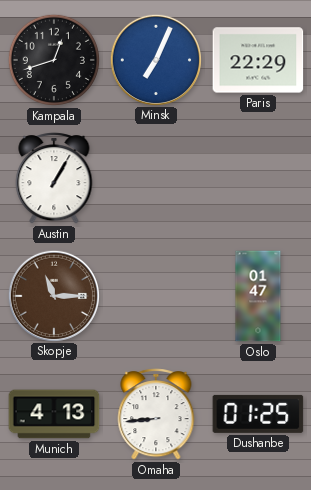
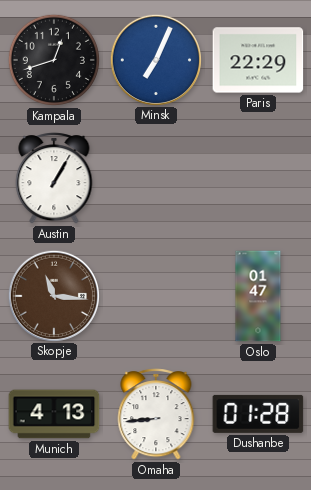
Skopje: 11:15 -> 11:16
Dushanbe: 01:25 -> 01:28
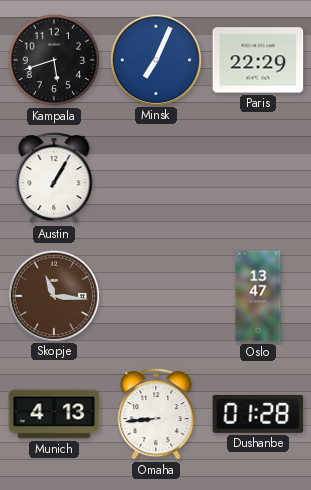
Kampala: 12:42 -> 5:42
Oslo: 01:47 -> 13:47
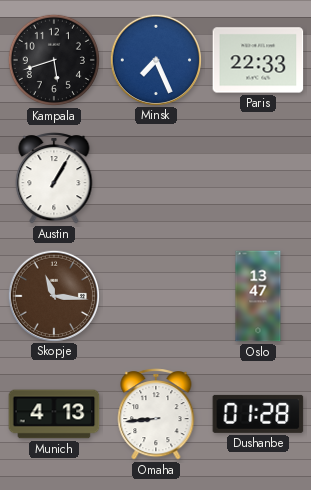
Minsk: 7:04 -> 7:26
Paris: 22:29 -> 22:33
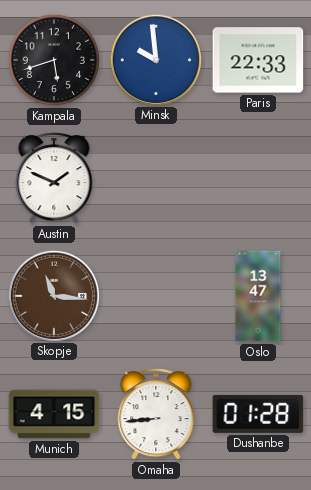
Minsk: 7:26 -> 9:59
Austin: 1:05 -> 1:49
Munich: 4:13 -> 4:15
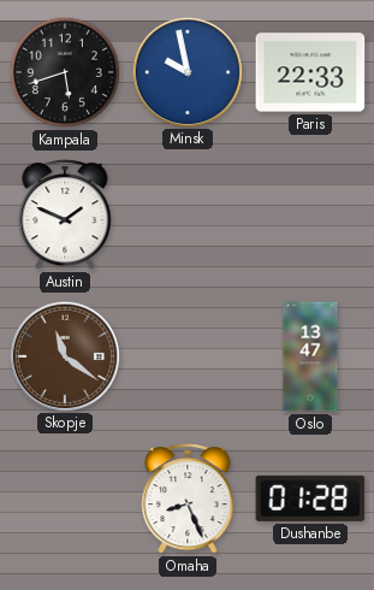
Minsk: 9:59 -> 9:58
Skopje: 11:16 -> 11:21
Munich: 4:15 -> none
Omaha: 8:44 -> 8:26
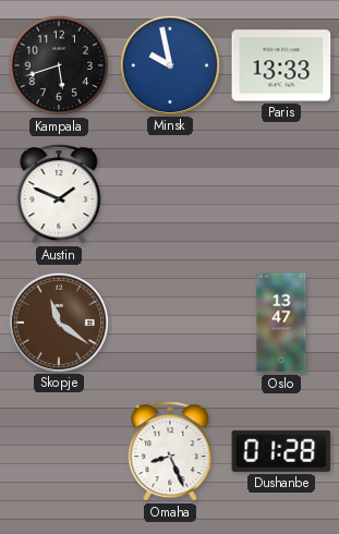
Paris: 22:33 -> 13:33
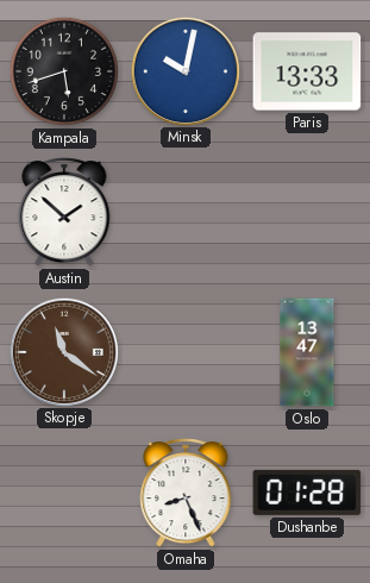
Minsk: 9:58 -> 10:02
Austin: 1:49 -> 1:52
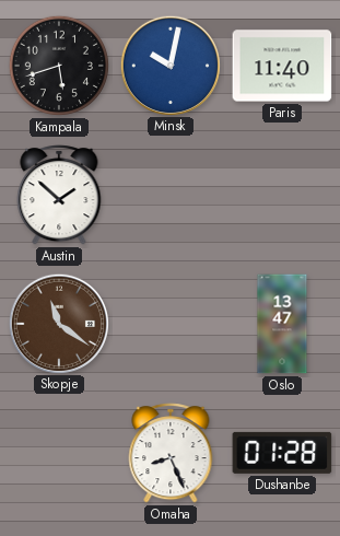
Paris: 13:33 -> 11:40
